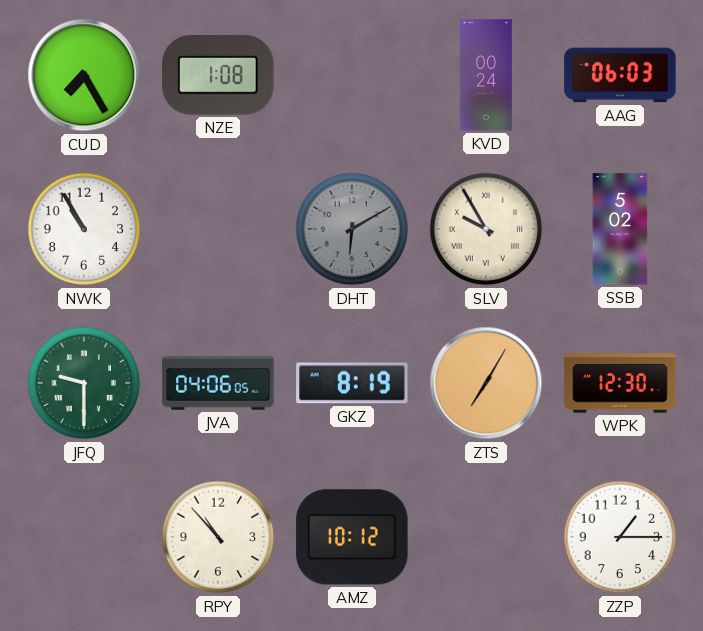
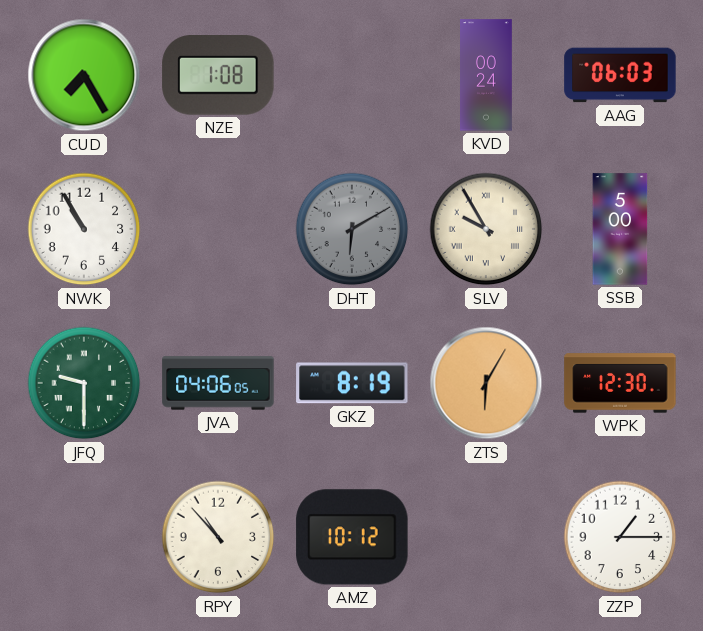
SSB: 5:02 -> 5:00
ZTS: 7:05 -> 6:05
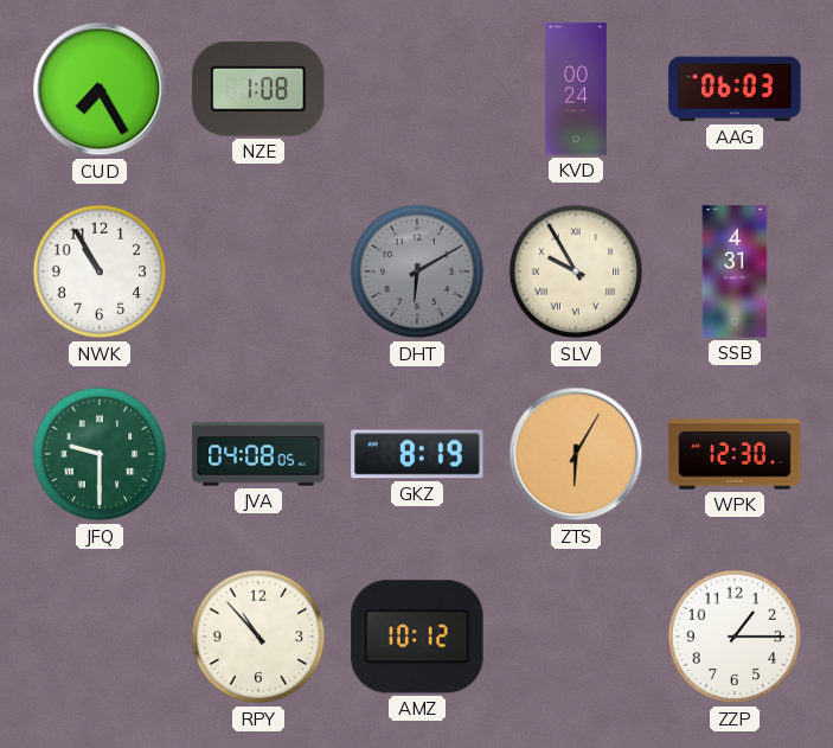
SSB: 5:00 -> 4:31
JVA: 04:06 -> 04:08
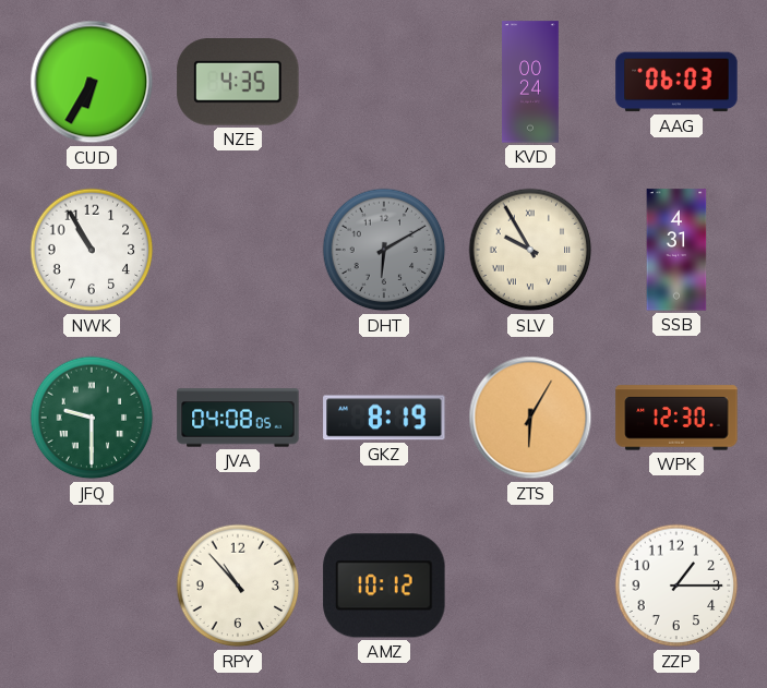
CUD: 7:25 -> 6:35
NZE: 1:08 -> 4:35
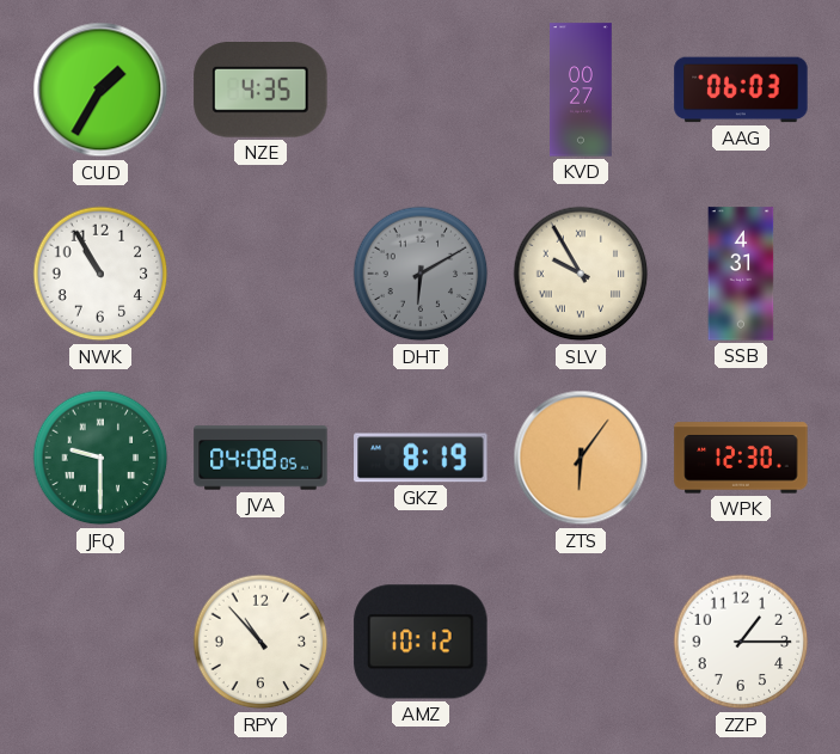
CUD: 6:35 -> 1:35
KVD: 00:24 -> 00:27
ZTS: 6:05 -> 6:06
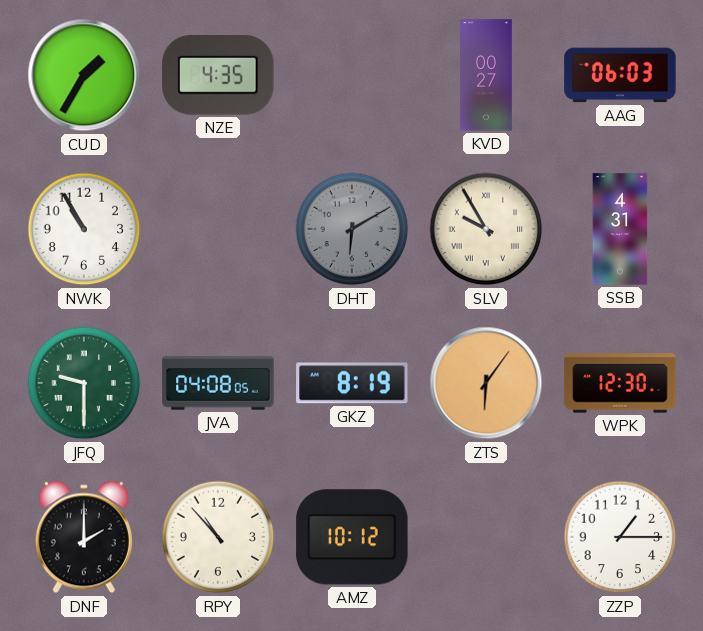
DNF: none -> 2:00
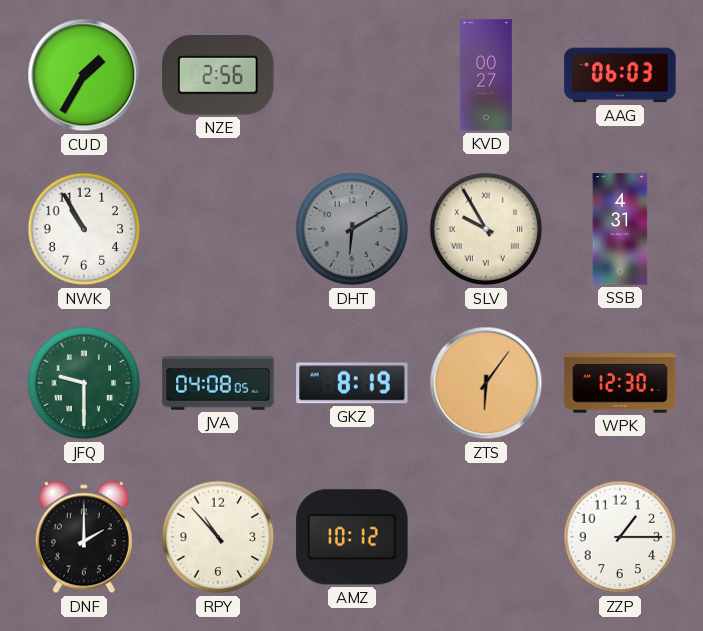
NZE: 4:35 -> 2:56
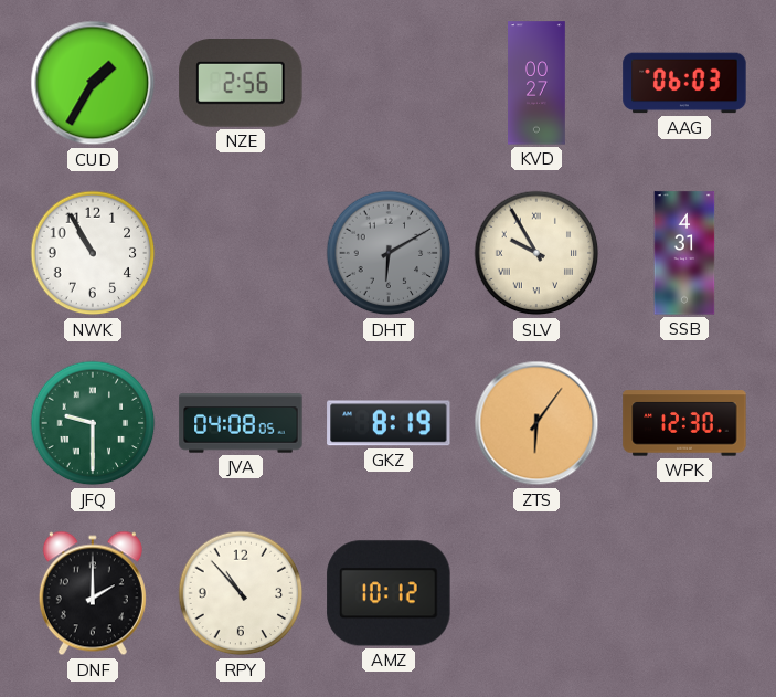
ZZP: 1:15 -> none
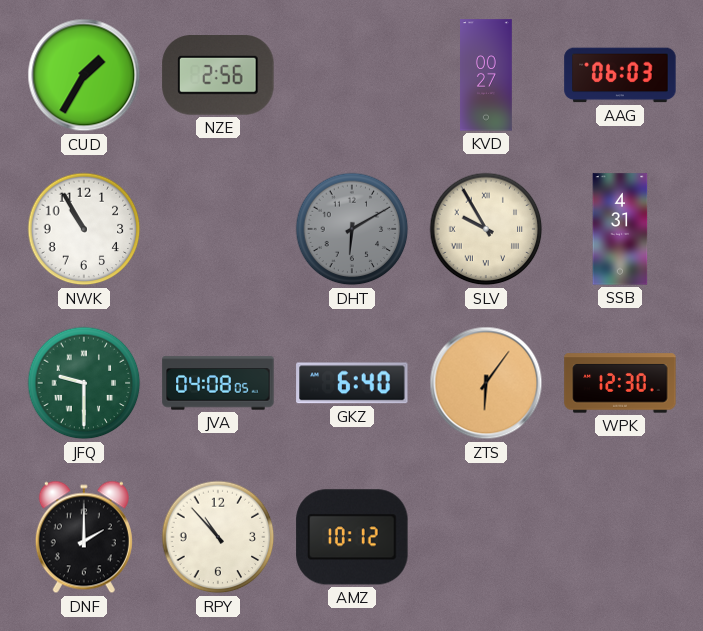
GKZ: 8:19 -> 6:40
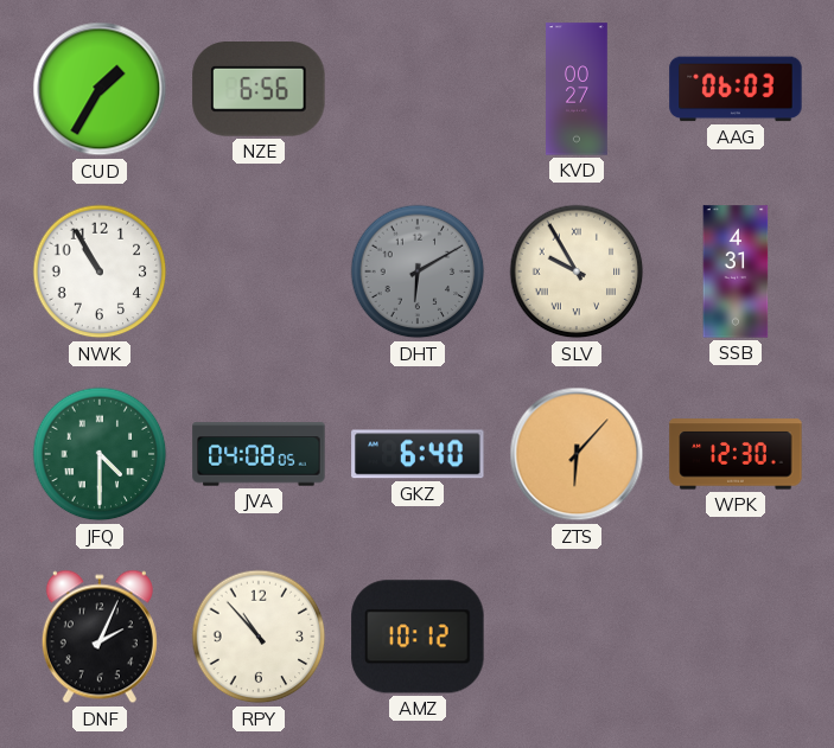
NZE: 2:56 -> 6:56
JFQ: 9:30 -> 4:30
ZTS: 6:06 -> 6:07
DNF: 2:00 -> 2:04
